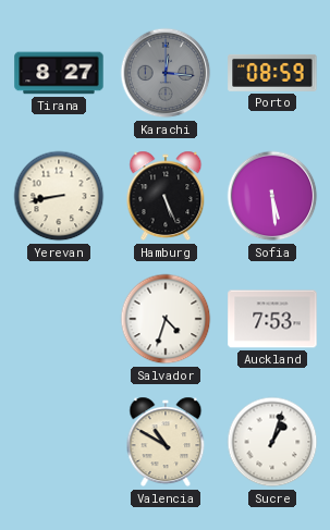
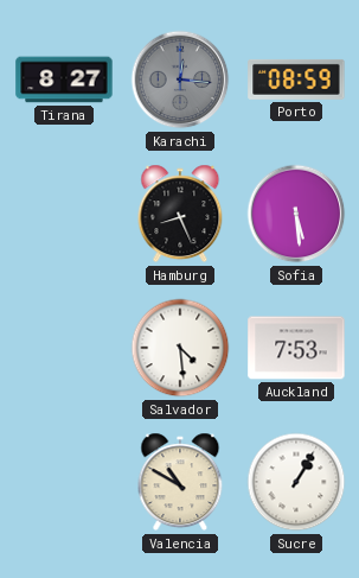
Yerevan: 8:43 -> none
Hamburg: 5:26 -> 8:26
Salvador: 4:33 -> 4:29
Sucre: 1:03 -> 1:05
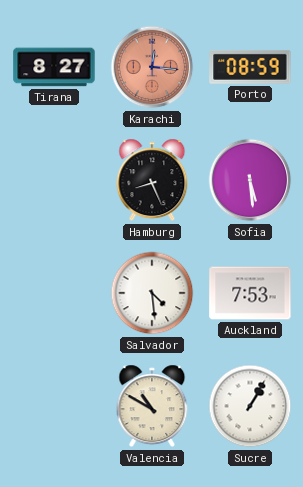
Karachi dial: grey -> salmon
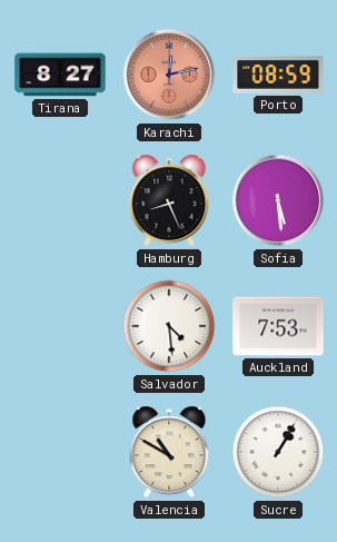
Karachi: 12:16 -> 12:13
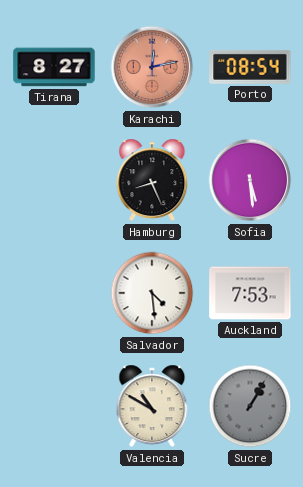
Porto: 08:59 -> 08:54
Sucre dial: white -> grey
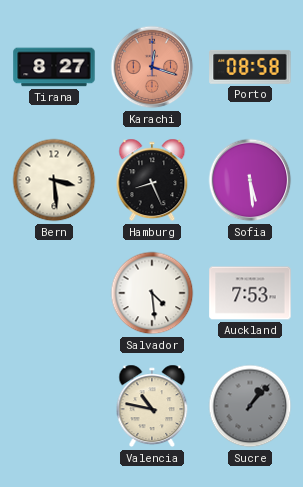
Karachi: 12:13 -> 12:18
Porto: 08:54 -> 08:58
Bern: none -> 3:29
Valencia: 10:50 -> 10:47
Sucre: 1:05 -> 1:07
